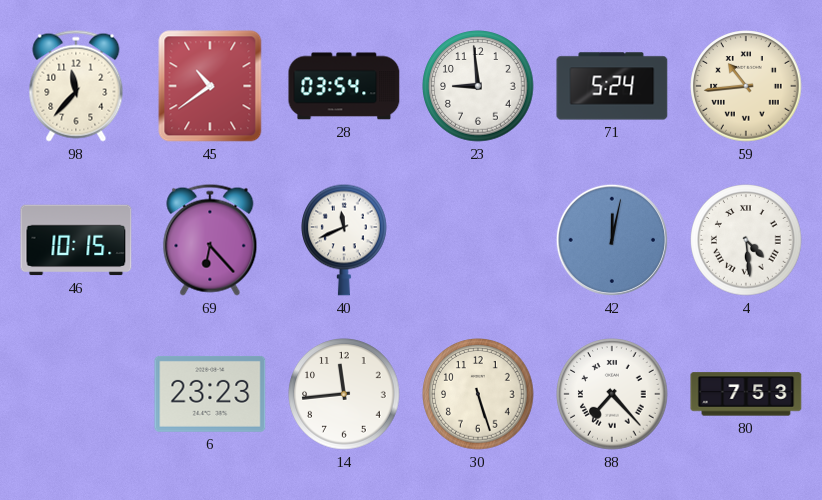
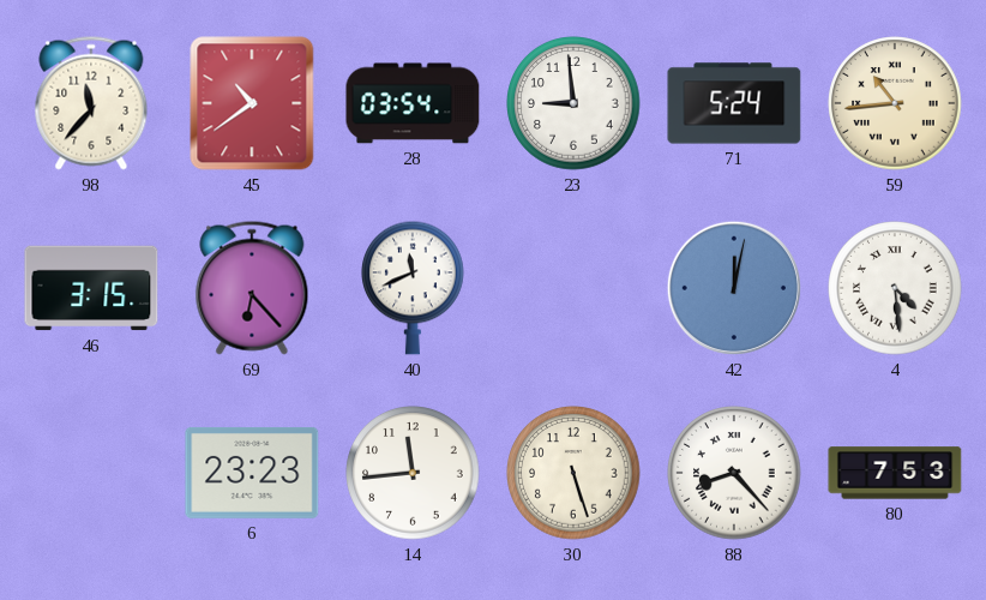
46: 10:15 -> 3:15
88: 7:23 -> 8:23
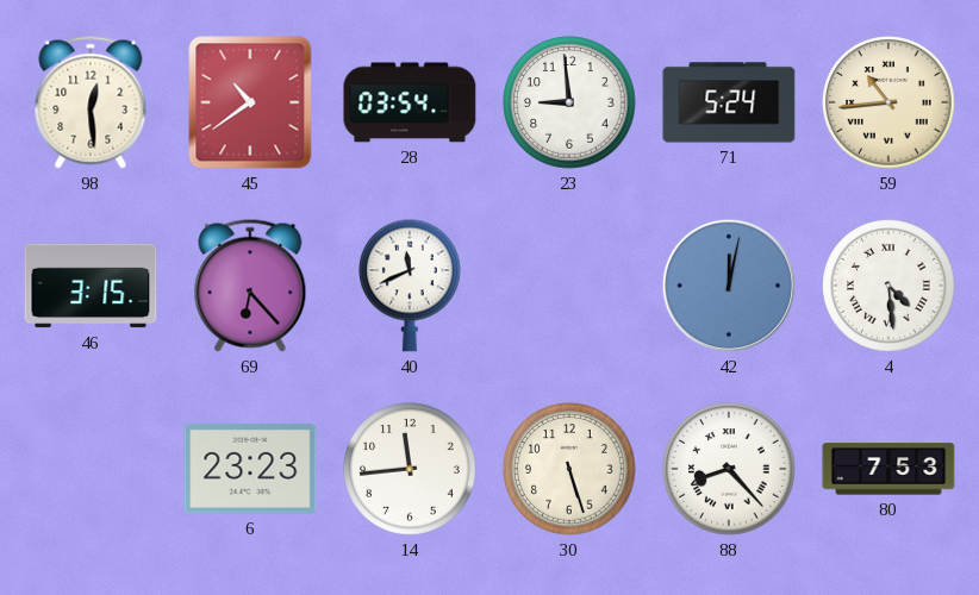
98: 11:37 -> 12:29
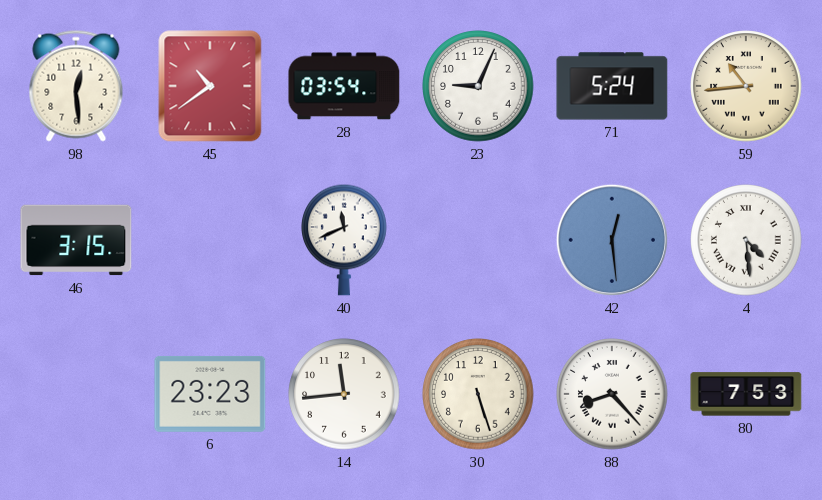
23: 8:59 -> 9:04
69: 6:23 -> none
42: 12:02 -> 12:29
